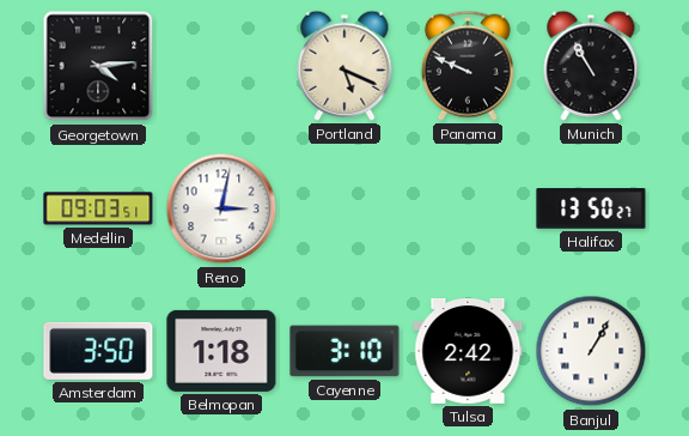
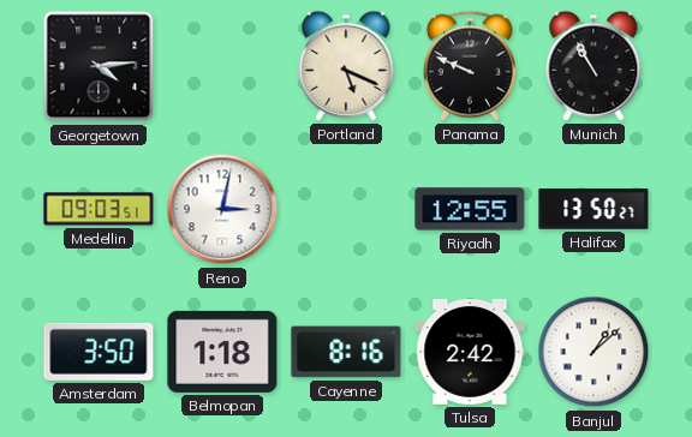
Riyadh: none -> 12:55
Cayenne: 3:10 -> 8:16
Banjul: 1:05 -> 1:08
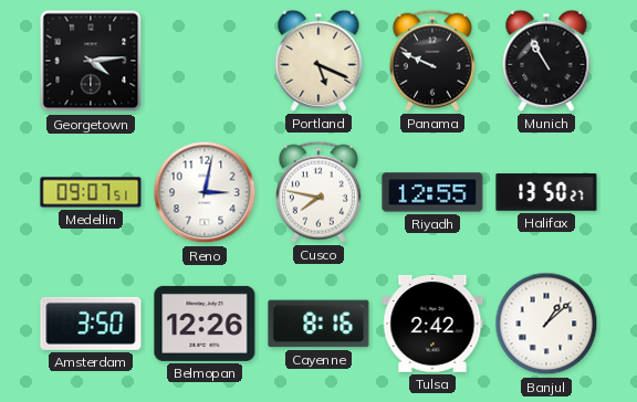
Medellin: 09:03 -> 09:07
Cusco: none -> 7:47
Belmopan: 1:18 -> 12:26
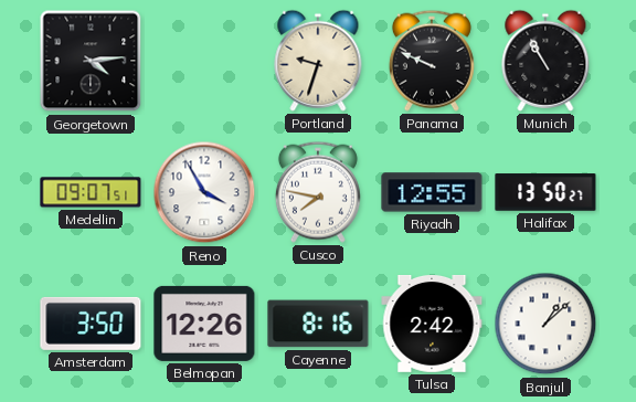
Portland: 5:19 -> 9:33
Reno: 3:02 -> 3:55
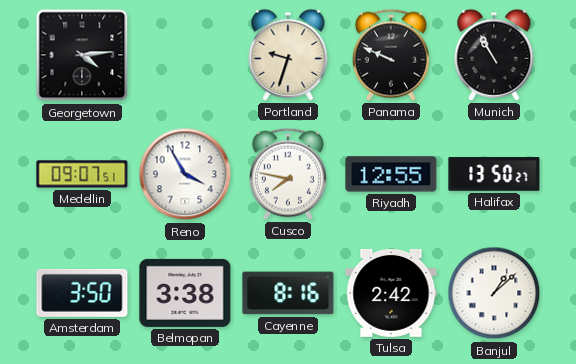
Belmopan: 12:26 -> 3:38
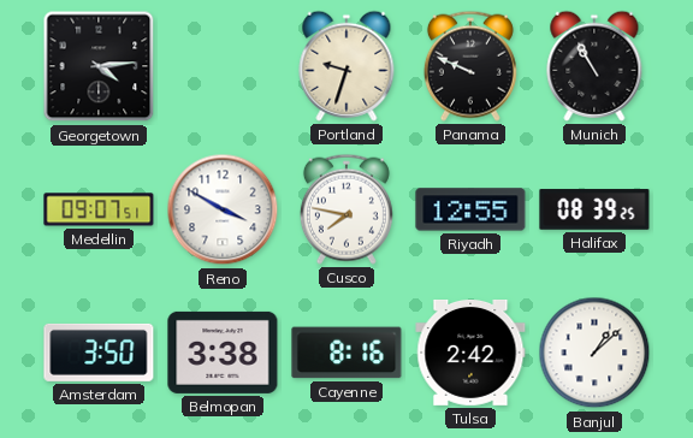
Reno: 3:55 -> 3:50
Halifax: 13:50 -> 08:39
